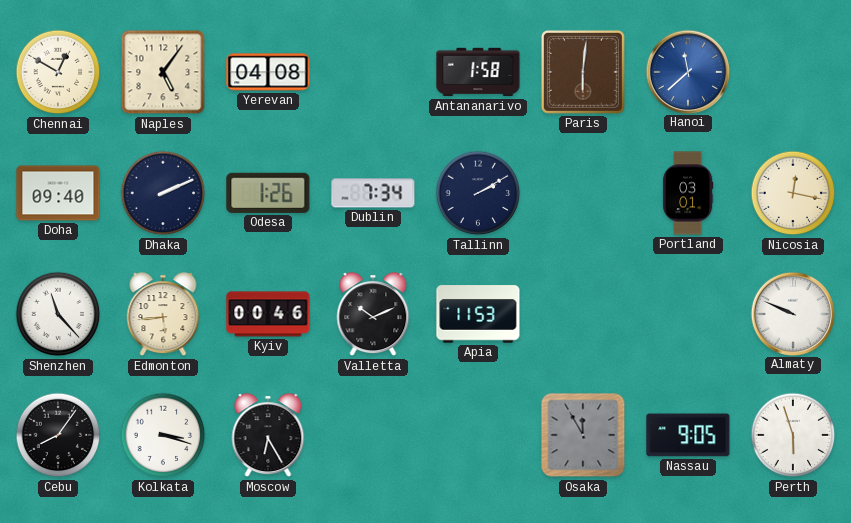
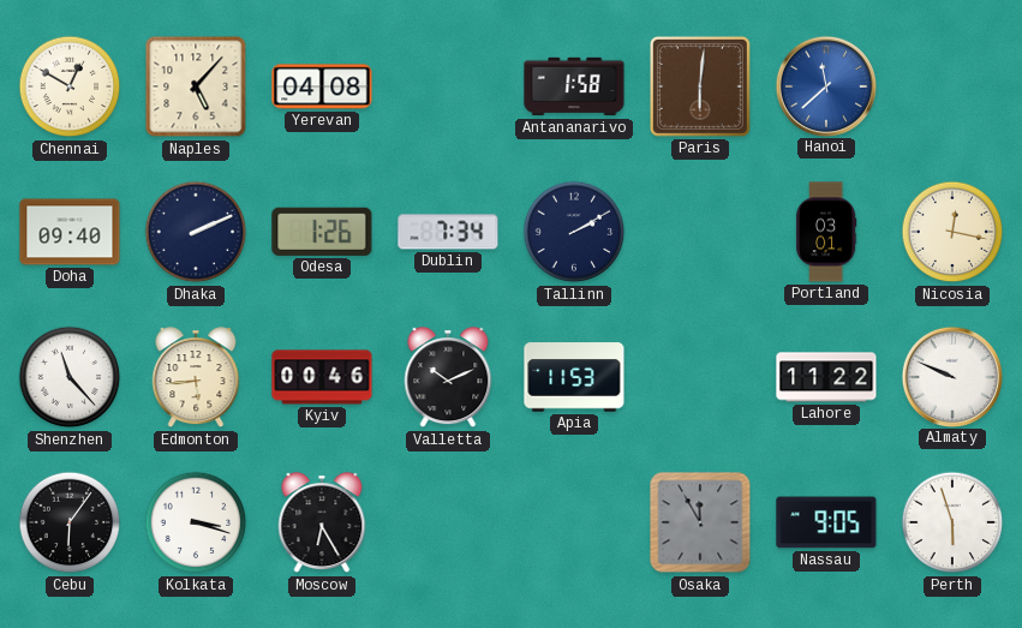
Naples: 5:06 -> 5:07
Lahore: none -> 11:22
Cebu: 8:06 -> 6:06
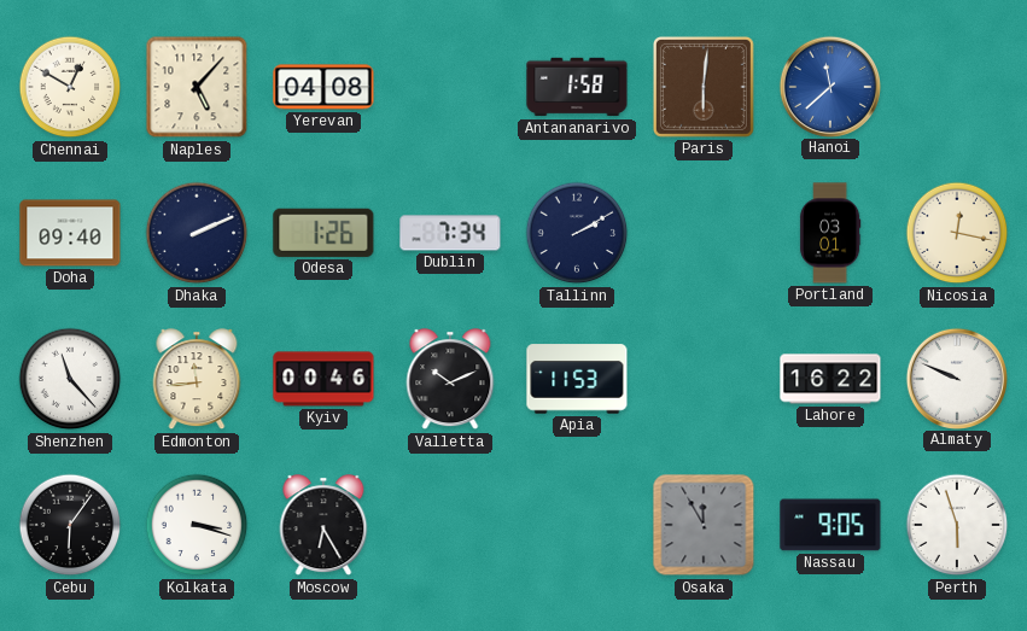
Edmonton: 5:44 -> 11:44
Lahore: 11:22 -> 16:22
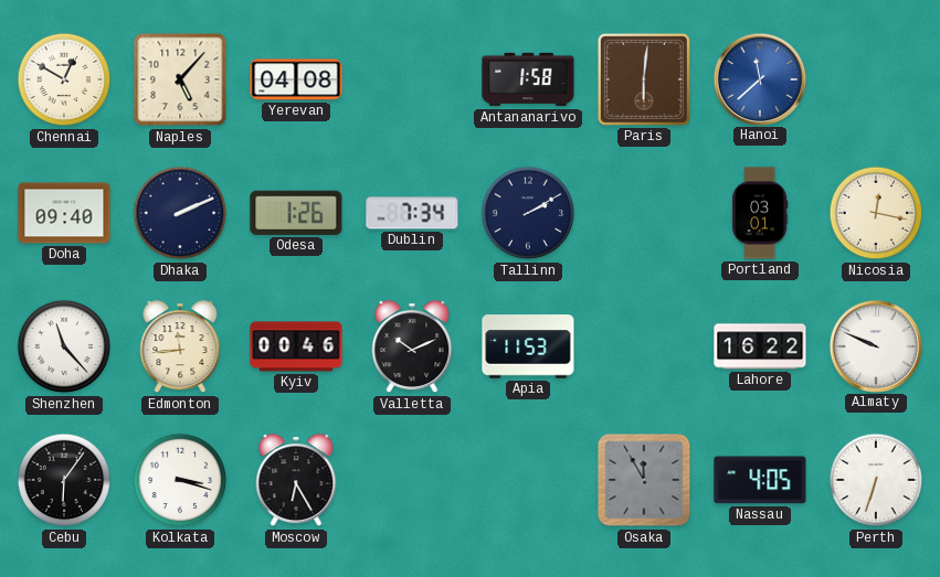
Nassau: 9:05 -> 4:05
Perth: 5:57 -> 6:33
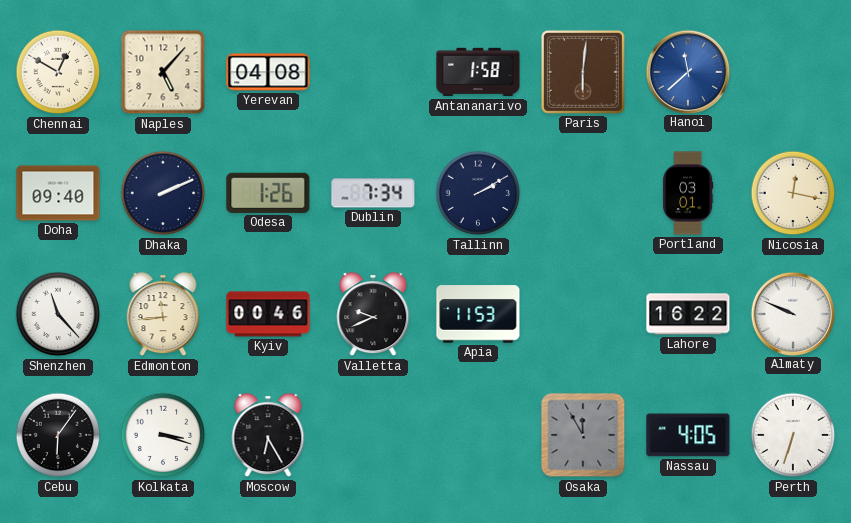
Valletta: 10:11 -> 9:41
